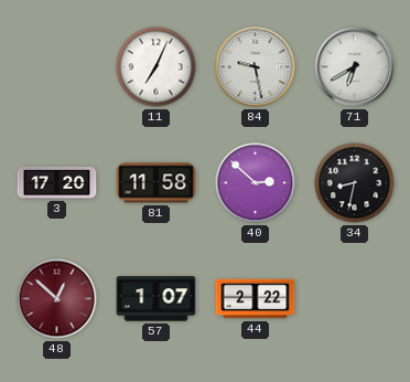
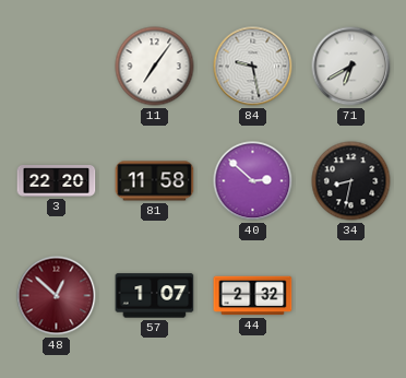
11: 7:04 -> 7:06
3: 17:20 -> 22:20
44: 2:22 -> 2:32
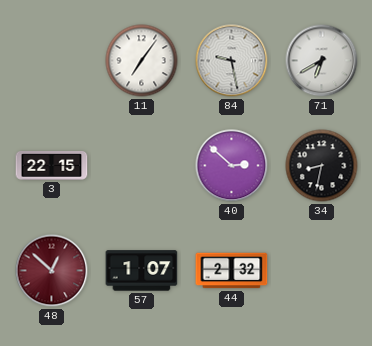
3: 22:20 -> 22:15
81: 11:58 -> none
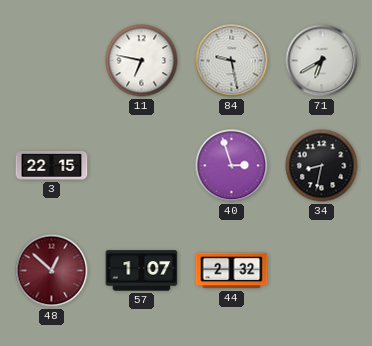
11: 7:06 -> 6:47
40: 2:52 -> 2:57
